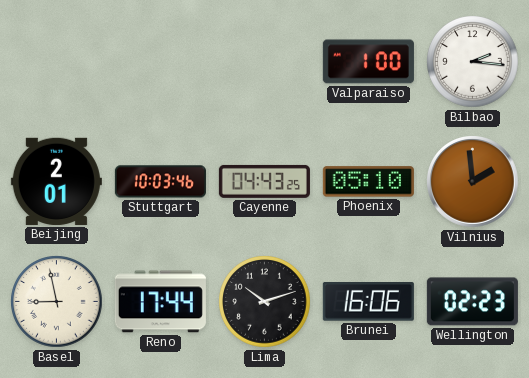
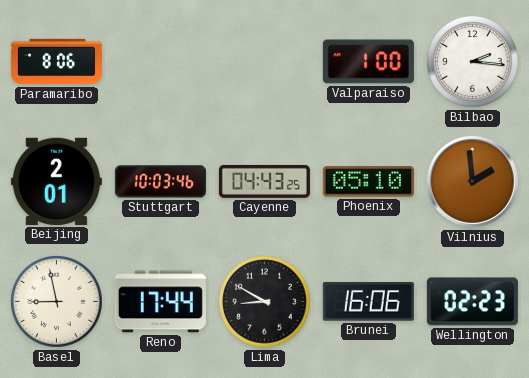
Paramaribo: none -> 8:06
Lima: 10:12 -> 8:50
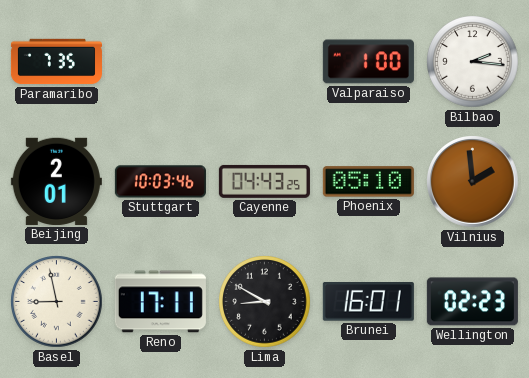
Paramaribo: 8:06 -> 7:35
Reno: 17:44 -> 17:11
Brunei: 16:06 -> 16:01
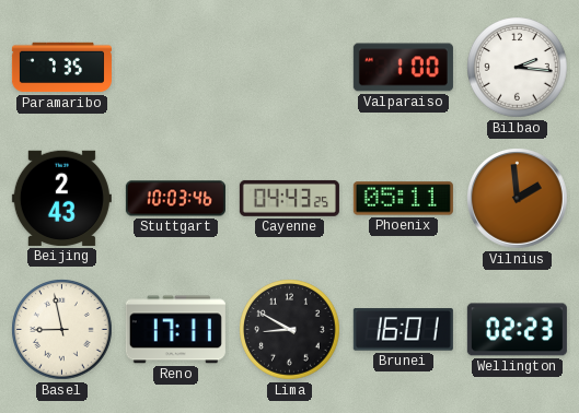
Beijing: 2:01 -> 2:43
Phoenix: 05:10 -> 05:11
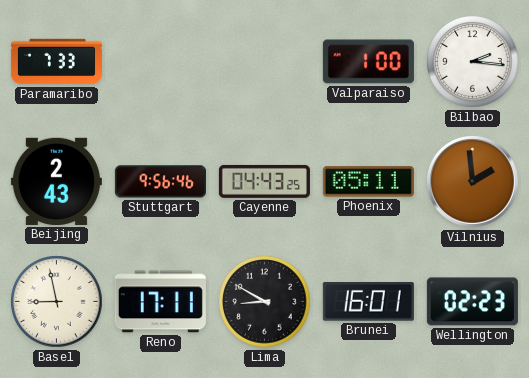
Paramaribo: 7:35 -> 7:33
Stuttgart: 10:03 -> 9:56
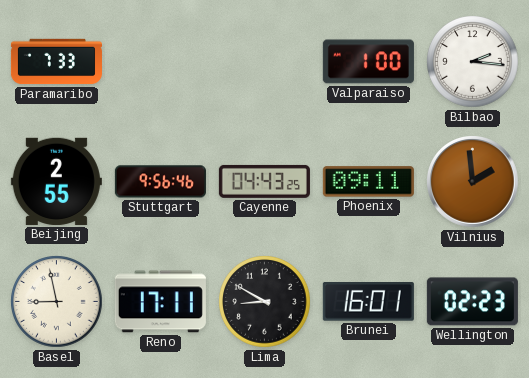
Beijing: 2:43 -> 2:55
Phoenix: 05:11 -> 09:11
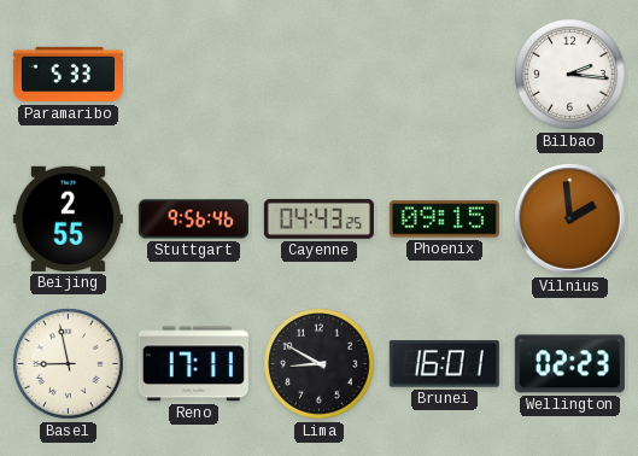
Paramaribo: 7:33 -> 5:33
Valparaiso: 1:00 -> none
Phoenix: 09:11 -> 09:15
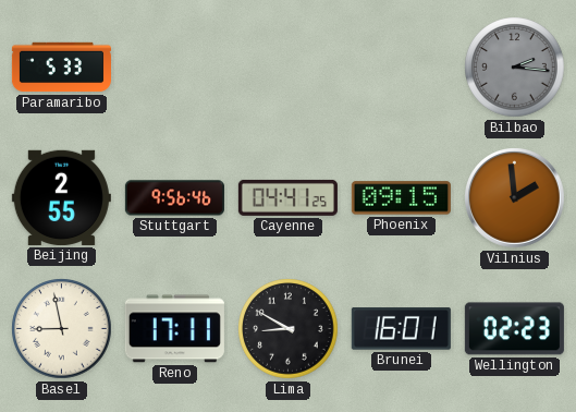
Bilbao dial: white -> grey
Cayenne: 04:43 -> 04:41
